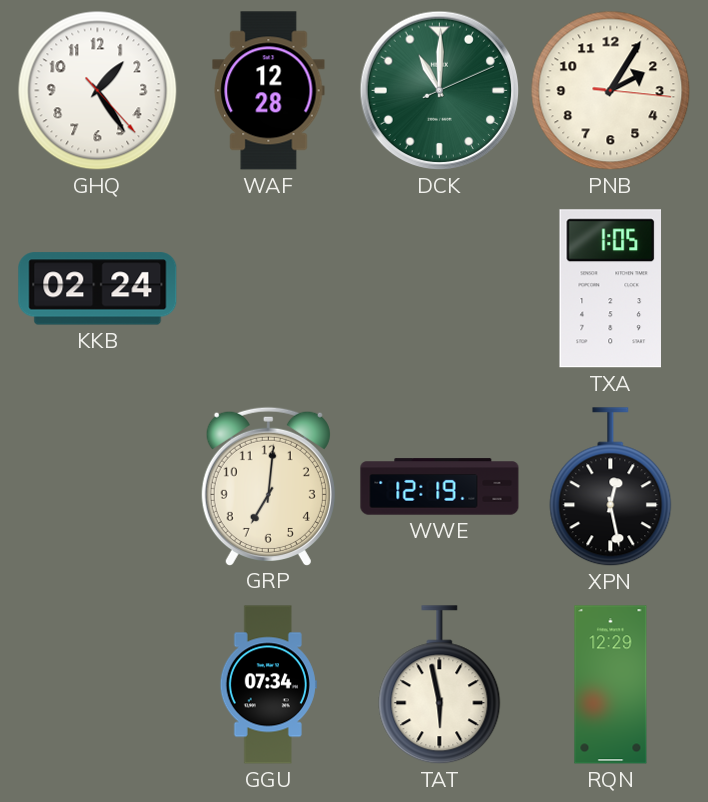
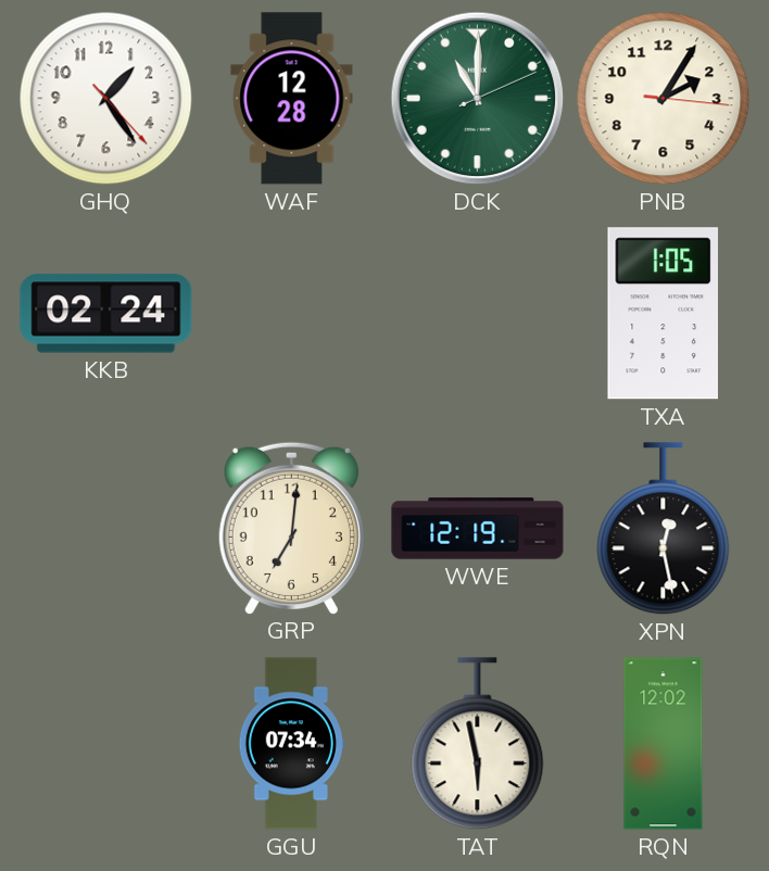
RQN: 12:29 -> 12:02
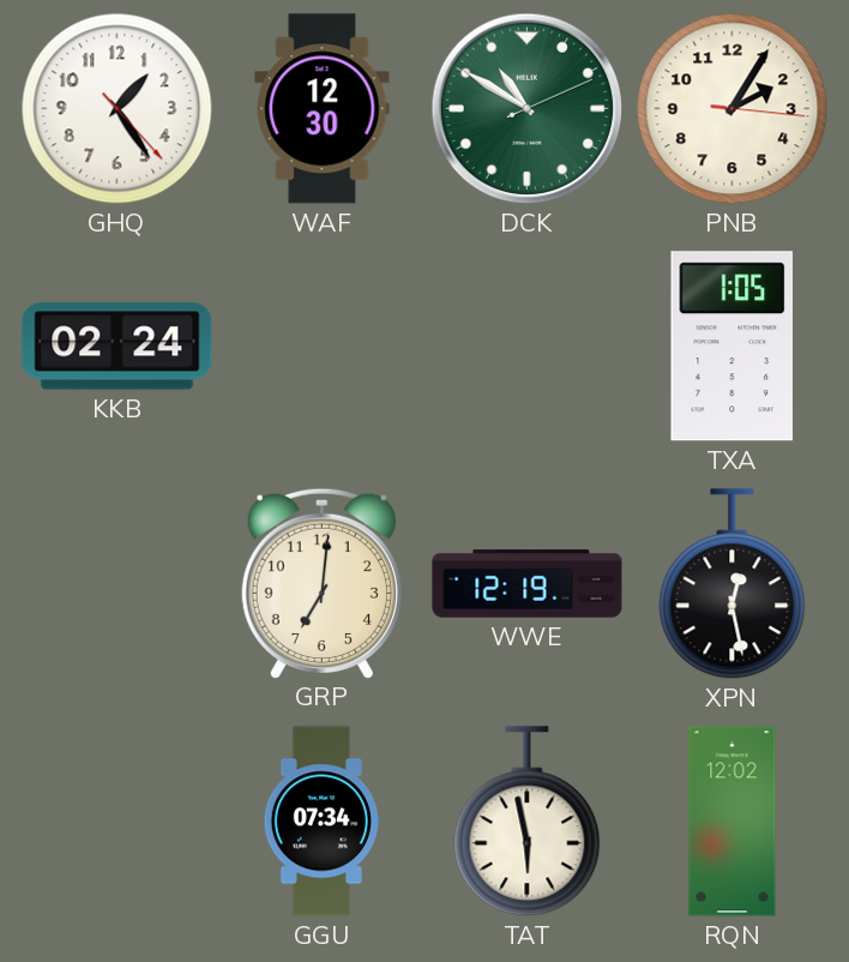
WAF: 12:28 -> 12:30
DCK: 11:00 -> 10:50
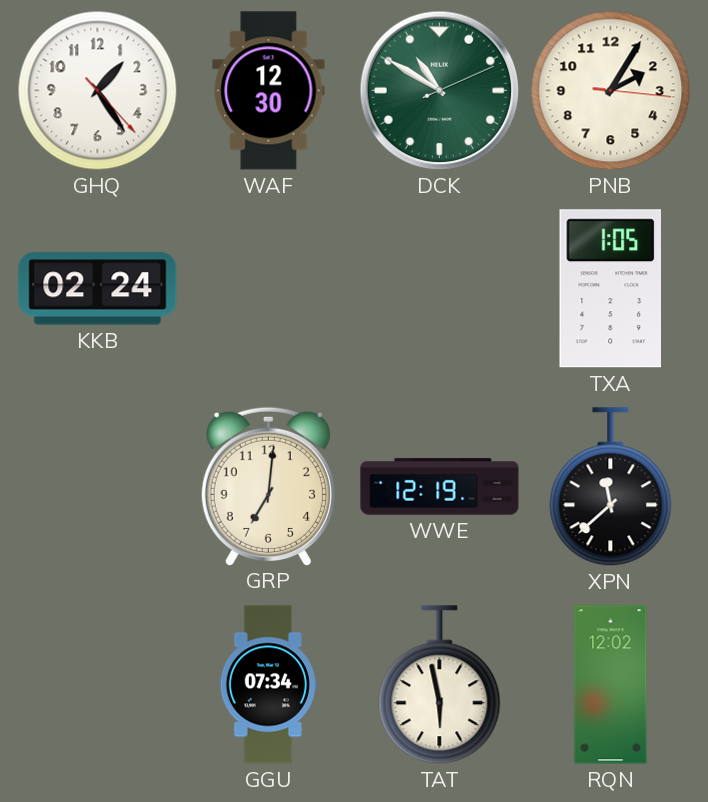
XPN: 12:28 -> 11:38
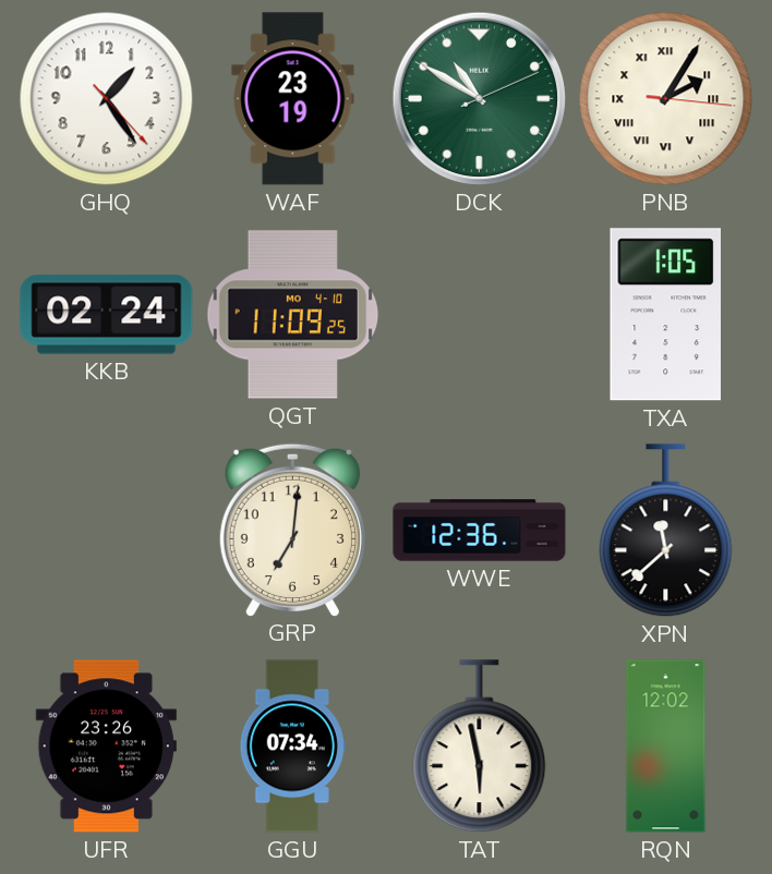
WAF: 12:30 -> 23:19
PNB numerals: Arabic -> Roman
QGT: none -> 11:09
WWE: 12:19 -> 12:36
UFR: none -> 23:26
